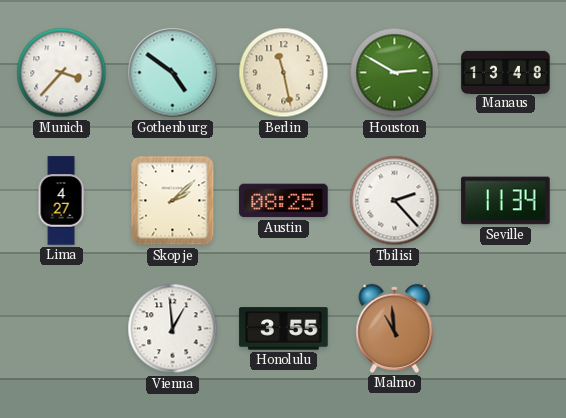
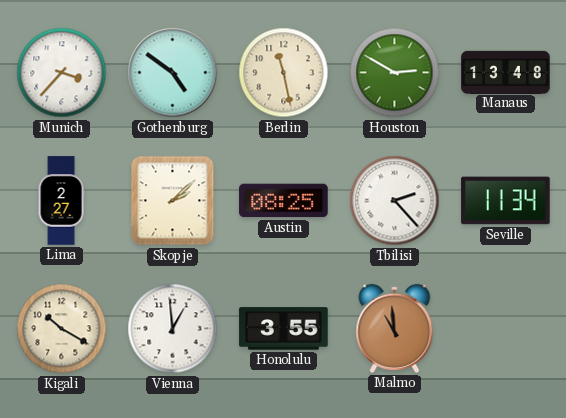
Lima: 4:27 -> 2:27
Kigali: none -> 10:20
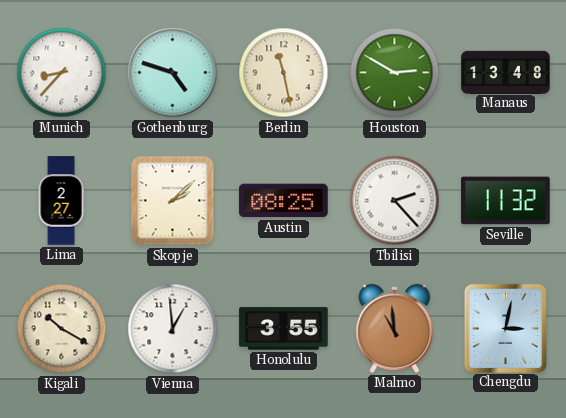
Munich: 3:37 -> 8:37
Gothenburg: 4:51 -> 4:48
Seville: 11:34 -> 11:32
Chengdu: none -> 3:02
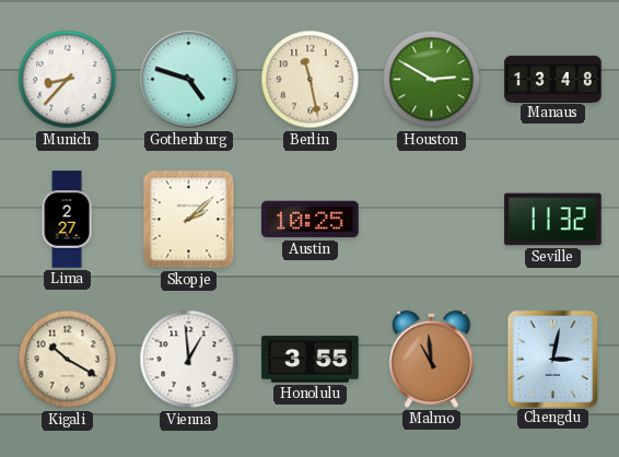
Austin: 08:25 -> 10:25
Tbilisi: 2:23 -> none
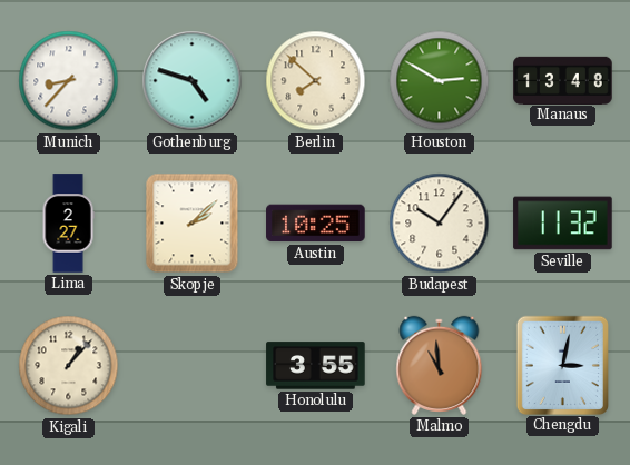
Berlin: 11:28 -> 7:52
Budapest: none -> 10:06
Kigali: 10:20 -> 1:07
Vienna: 12:59 -> none
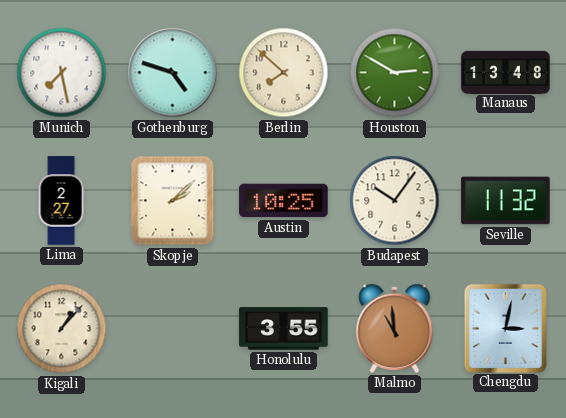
Munich: 8:37 -> 7:28
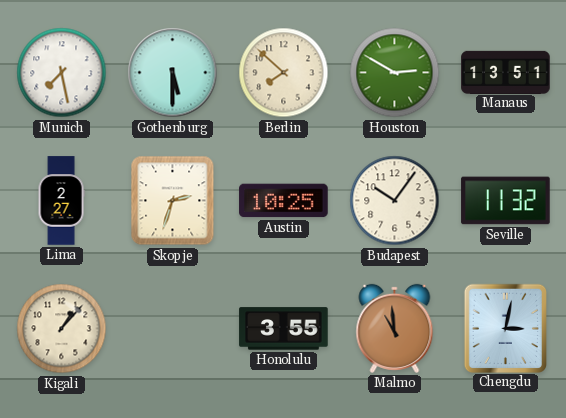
Gothenburg: 4:48 -> 5:30
Manaus: 13:48 -> 13:51
Skopje: 2:08 -> 2:33
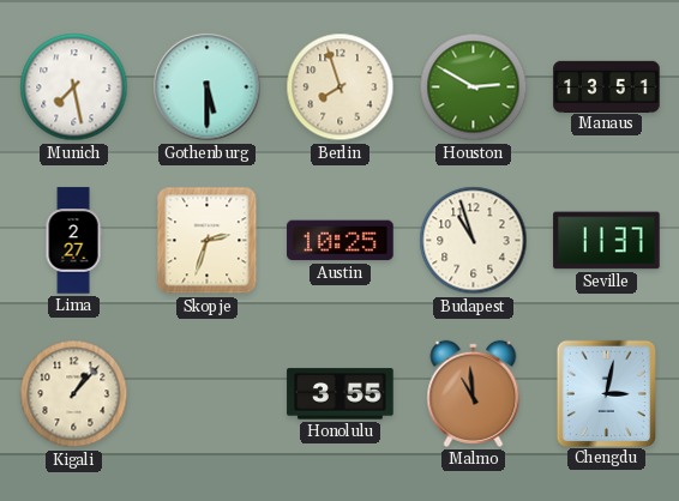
Berlin: 7:52 -> 7:57
Budapest: 10:06 -> 10:57
Seville: 11:32 -> 11:37
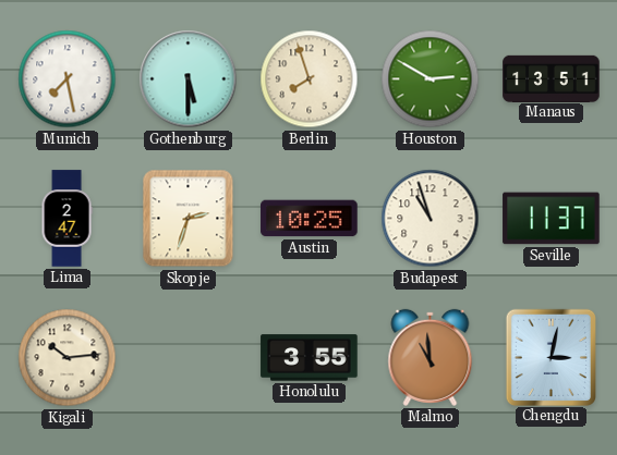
Lima: 2:27 -> 2:47
Kigali: 1:07 -> 10:14
